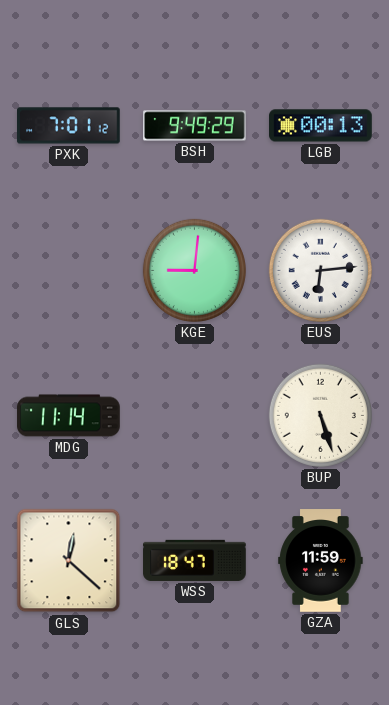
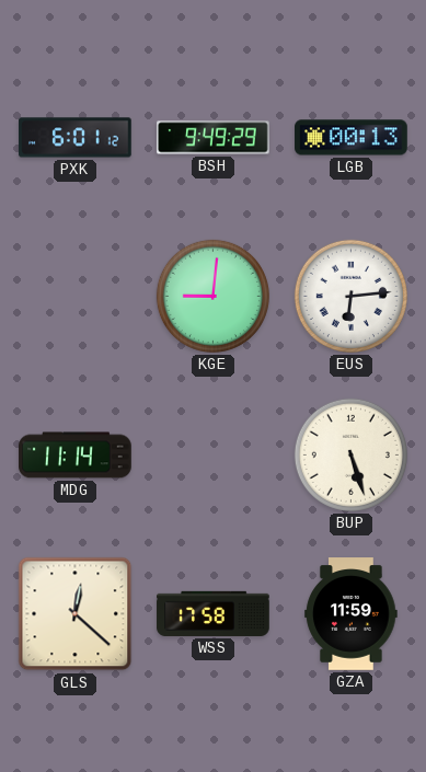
PXK: 7:01 -> 6:01
WSS: 18:47 -> 17:58
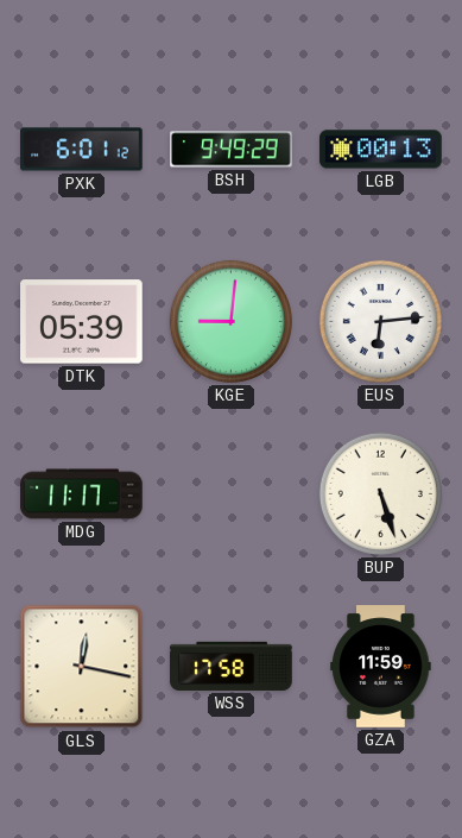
DTK: none -> 05:39
MDG: 11:14 -> 11:17
GLS: 12:22 -> 12:17
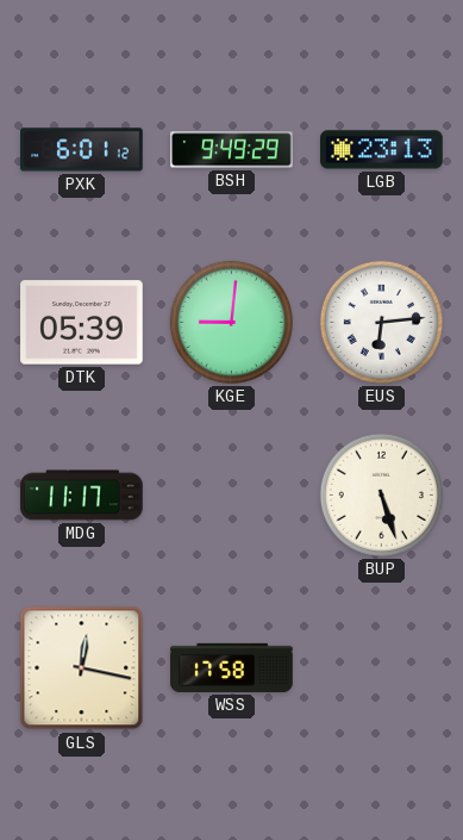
LGB: 00:13 -> 23:13
GZA: 11:59 -> none
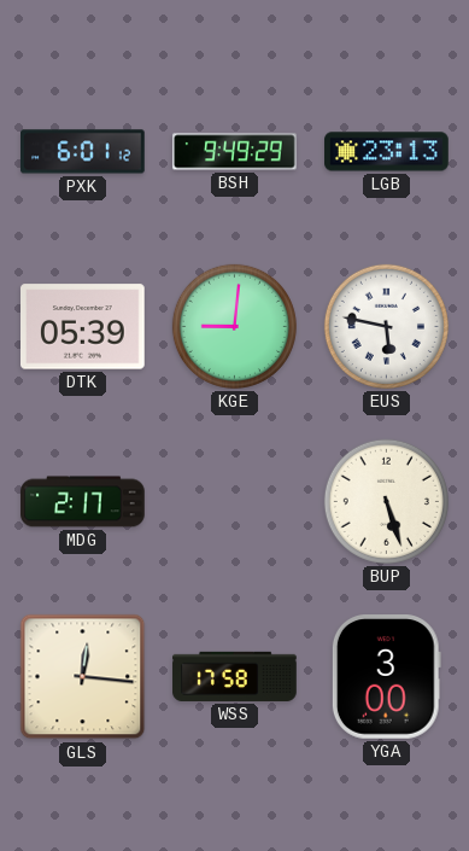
EUS: 6:14 -> 5:47
MDG: 11:17 -> 2:17
GLS: 12:17 -> 12:16
YGA: none -> 3:00
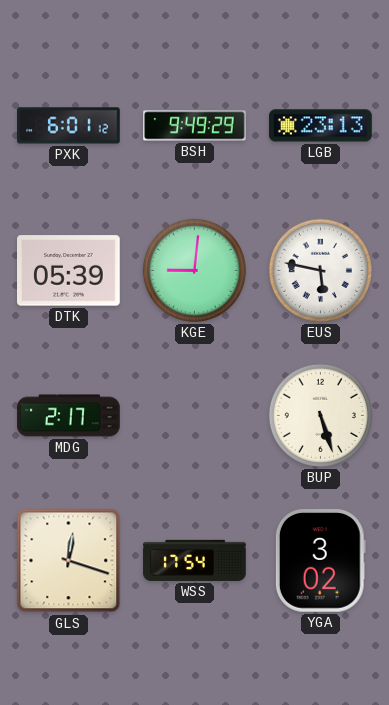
GLS: 12:16 -> 12:18
WSS: 17:58 -> 17:54
YGA: 3:00 -> 3:02
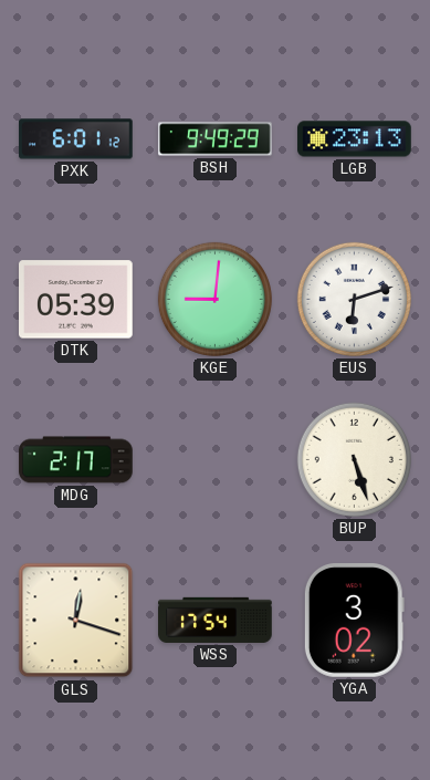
EUS: 5:47 -> 6:12
